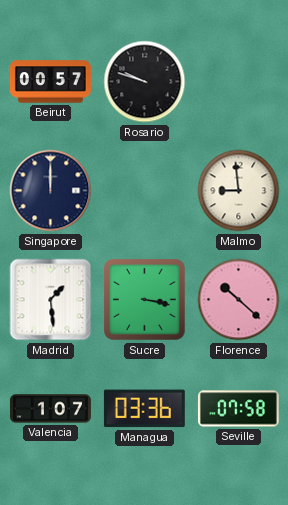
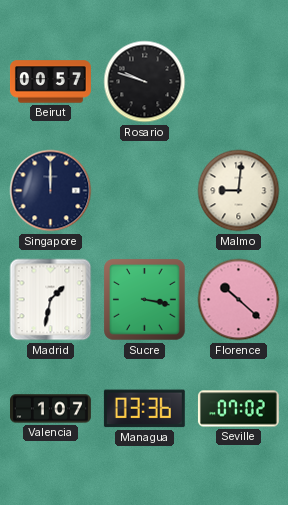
Malmo: 8:59 -> 9:01
Madrid: 1:29 -> 1:32
Seville: 07:58 -> 07:02
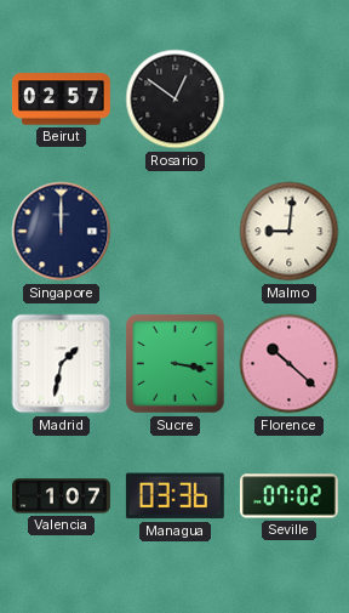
Beirut: 00:57 -> 02:57
Rosario: 9:48 -> 12:51
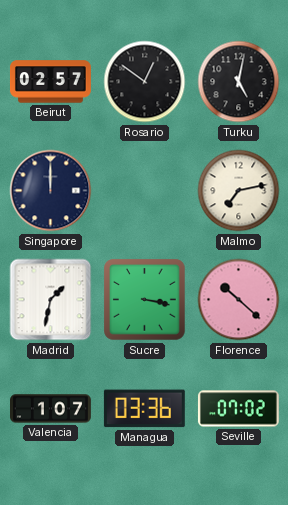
Turku: none -> 5:02
Malmo: 9:01 -> 7:13
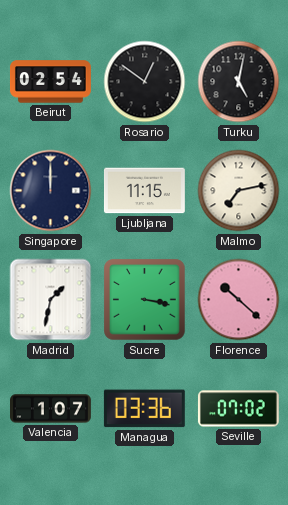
Beirut: 02:57 -> 02:54
Ljubljana: none -> 11:15
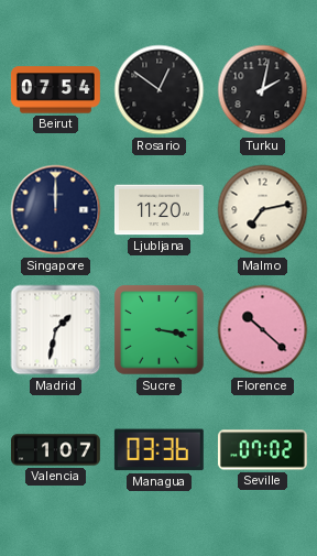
Beirut: 02:54 -> 07:54
Turku: 5:02 -> 2:02
Ljubljana: 11:15 -> 11:20
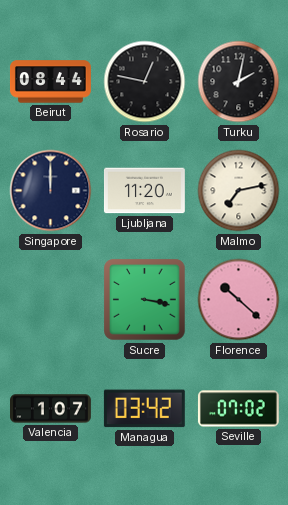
Beirut: 07:54 -> 08:44
Rosario: 12:51 -> 12:47
Madrid: 1:32 -> none
Managua: 03:36 -> 03:42
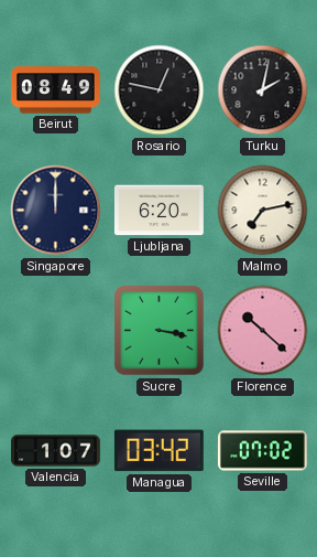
Beirut: 08:44 -> 08:49
Ljubljana: 11:20 -> 6:20
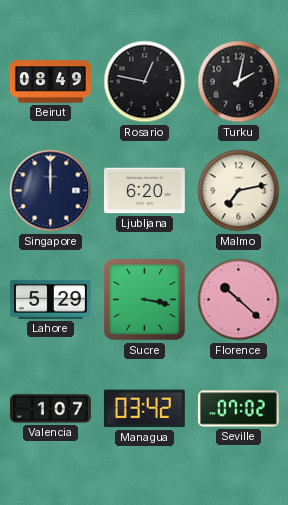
Lahore: none -> 5:29
